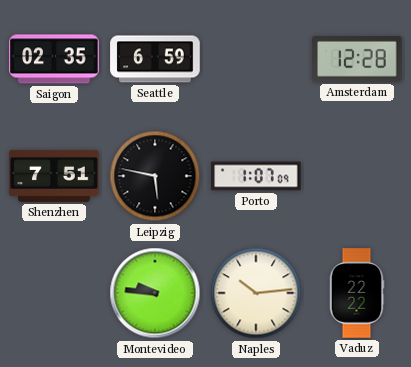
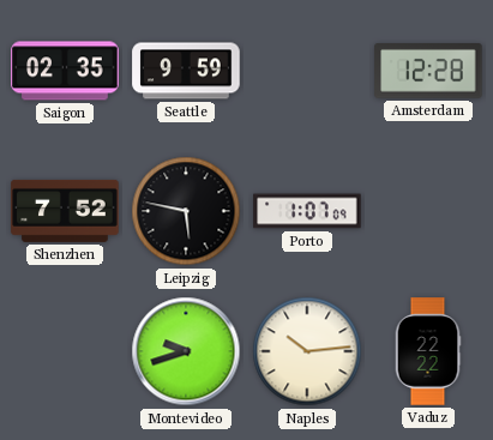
Seattle: 6:59 -> 9:59
Shenzhen: 7:51 -> 7:52
Montevideo: 9:46 -> 9:42
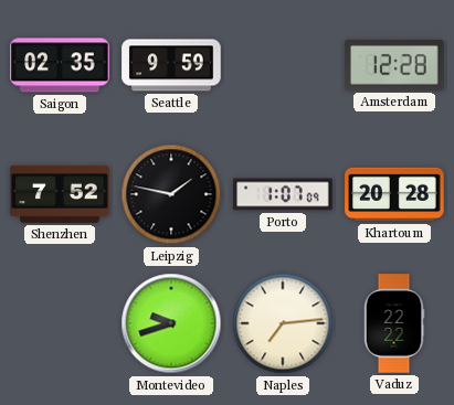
Leipzig: 5:47 -> 1:47
Khartoum: none -> 20:28
Naples: 10:14 -> 7:14
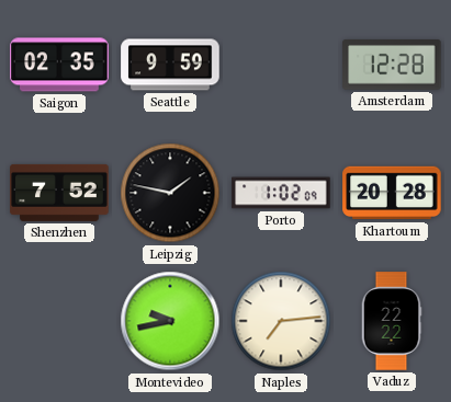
Porto: 1:07 -> 1:02
Montevideo: 9:42 -> 9:43
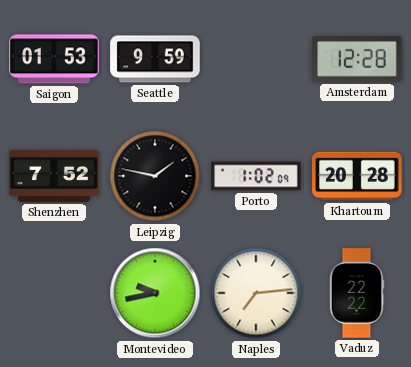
Saigon: 02:35 -> 01:53
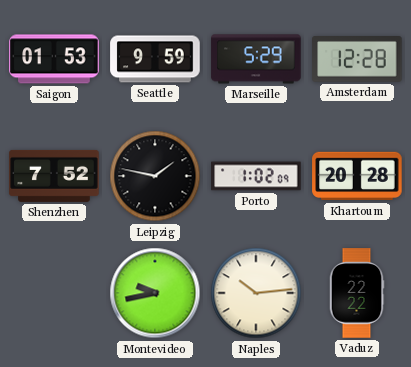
Marseille: none -> 5:29
Naples: 7:14 -> 10:14
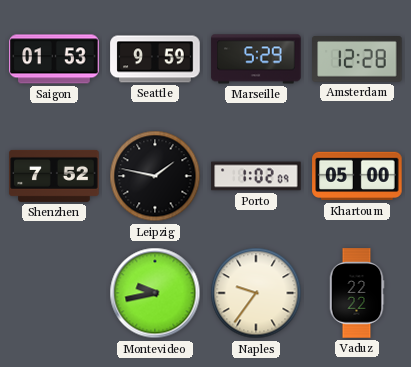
Khartoum: 20:28 -> 05:00
Naples: 10:14 -> 9:36
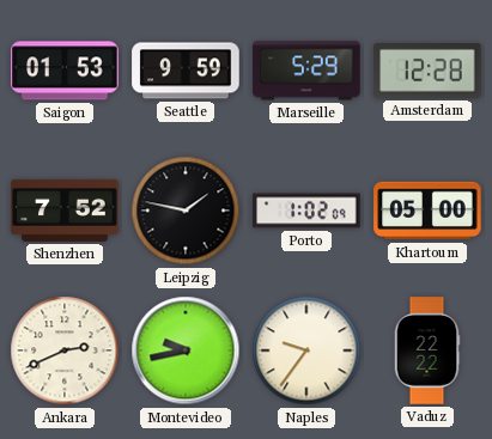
Ankara: none -> 2:41
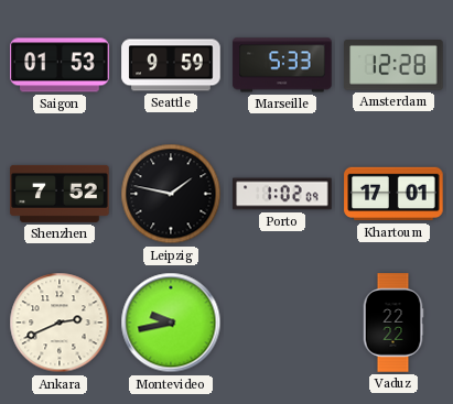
Marseille: 5:29 -> 5:33
Khartoum: 05:00 -> 17:01
Naples: 9:36 -> none
